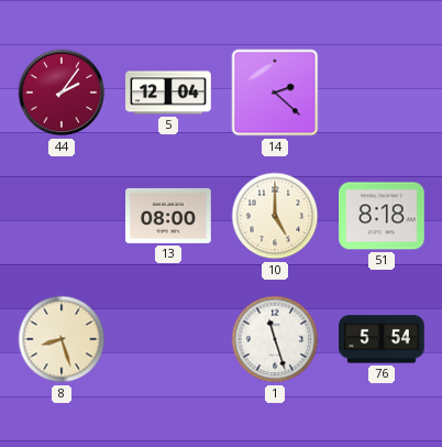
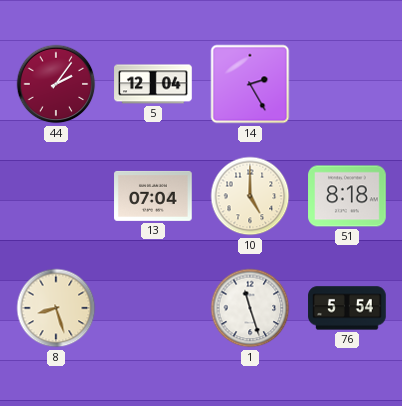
14: 2:22 -> 2:25
13: 08:00 -> 07:04
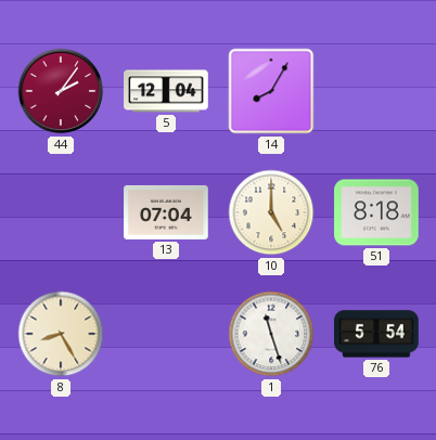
14: 2:25 -> 8:05
8: 8:27 -> 8:25
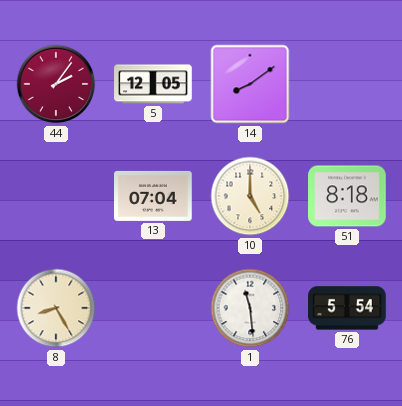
5: 12:04 -> 12:05
14: 8:05 -> 8:09
1: 11:27 -> 11:29
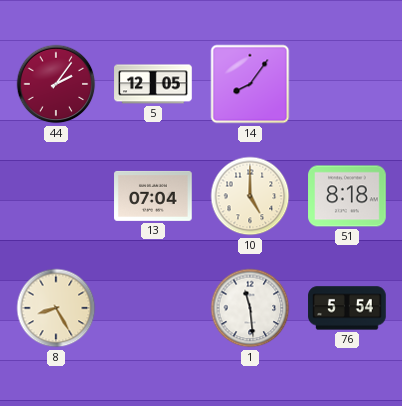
14: 8:09 -> 8:06
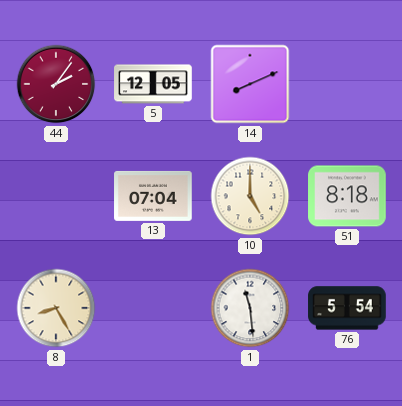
14: 8:06 -> 8:11
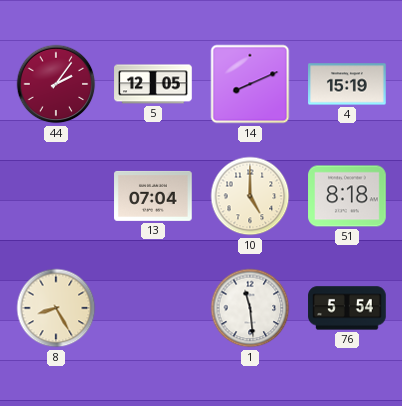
4: none -> 15:19
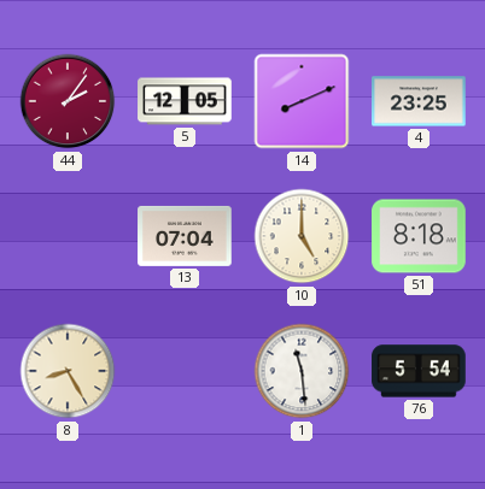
4: 15:19 -> 23:25
